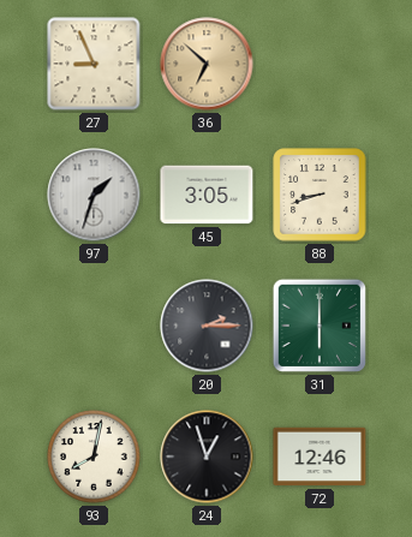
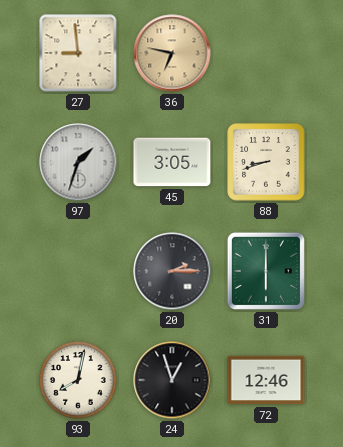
27: 8:56 -> 8:59
36: 6:52 -> 6:47
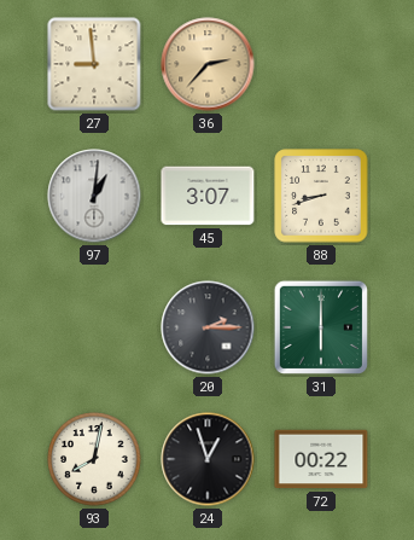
36: 6:47 -> 2:37
97: 1:33 -> 1:01
45: 3:05 -> 3:07
72: 12:46 -> 00:22
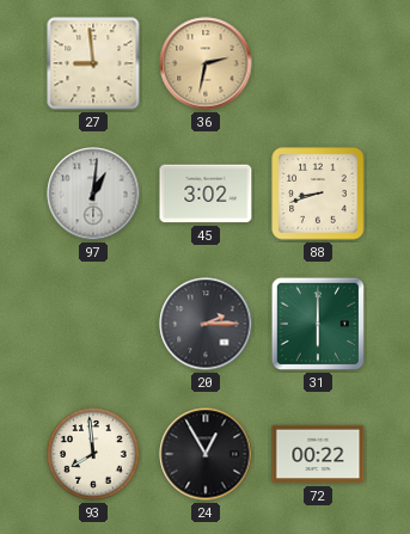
36: 2:37 -> 2:32
45: 3:07 -> 3:02
93: 8:02 -> 7:59
24: 12:57 -> 12:55
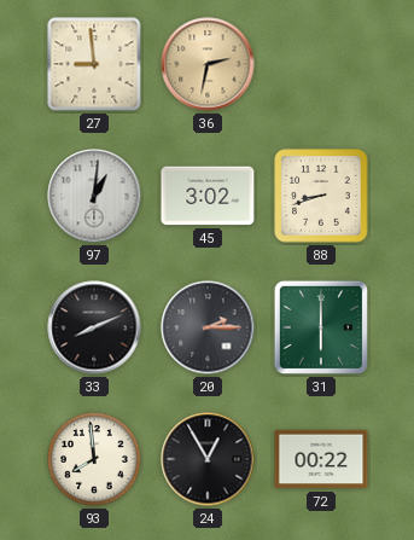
33: none -> 8:11
